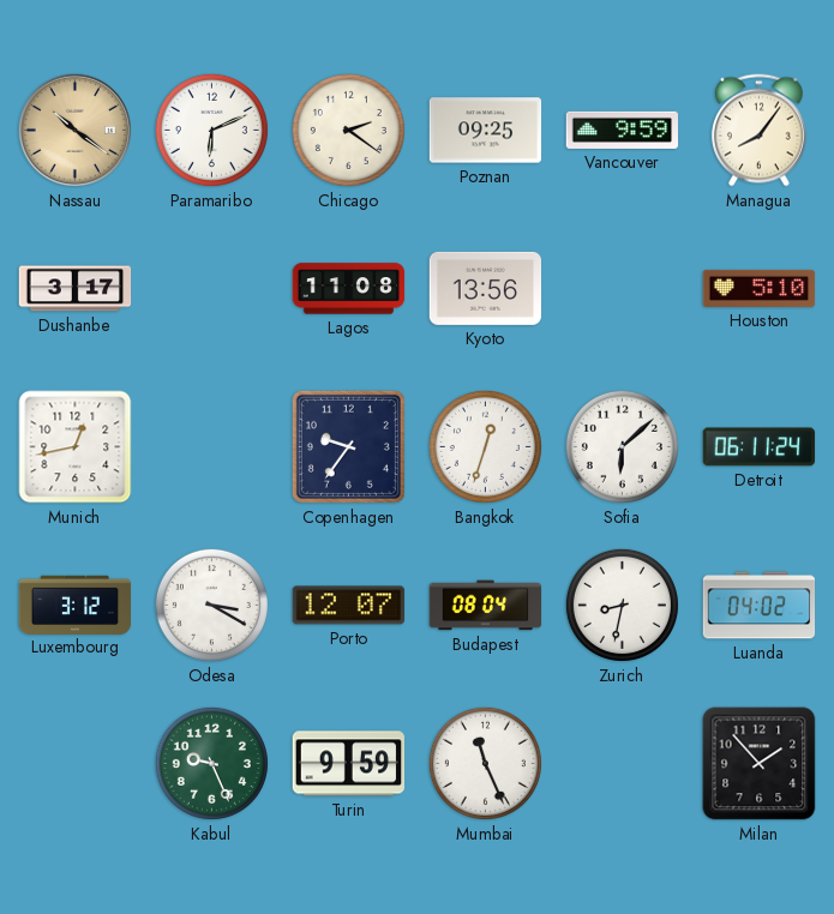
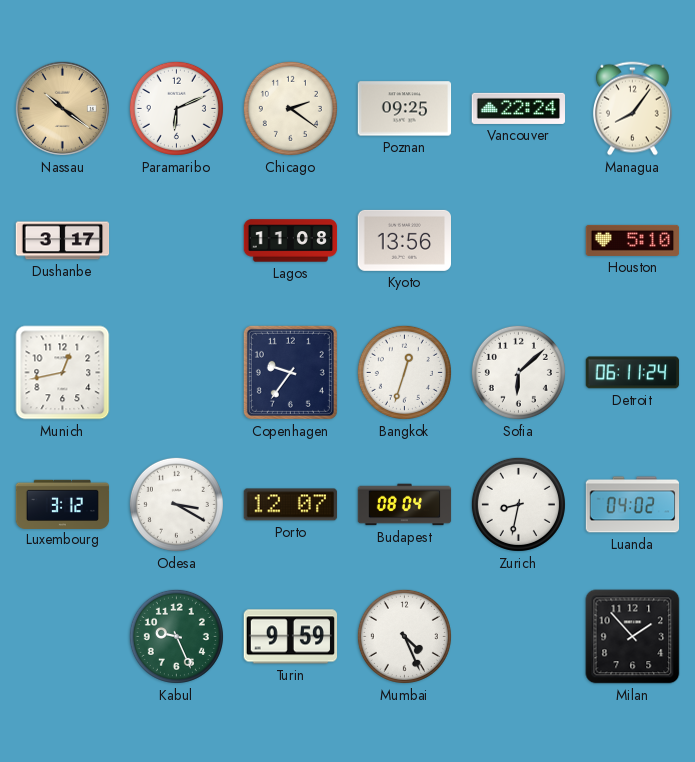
Vancouver: 9:59 -> 22:24
Mumbai: 11:26 -> 4:26
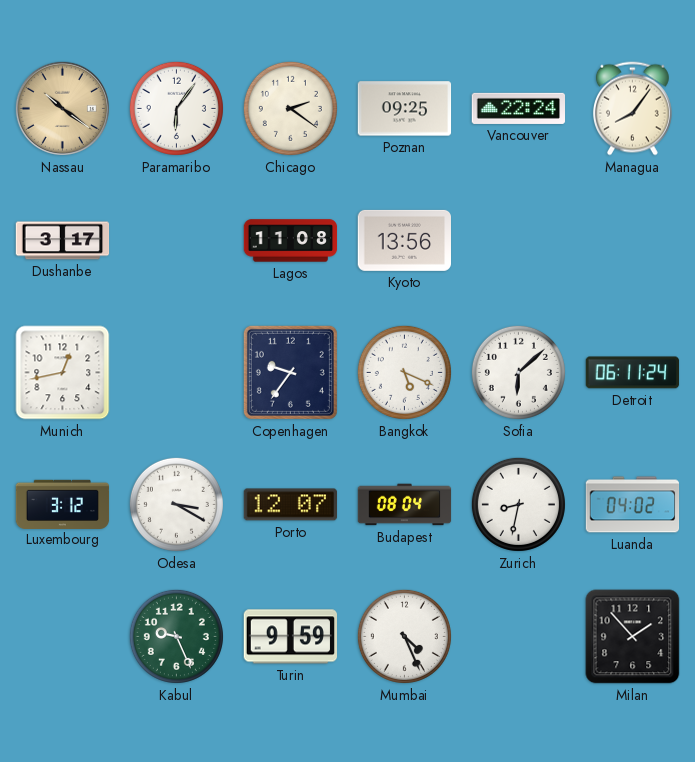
Paramaribo: 6:11 -> 6:06
Houston: 5:10 -> none
Bangkok: 12:33 -> 5:19
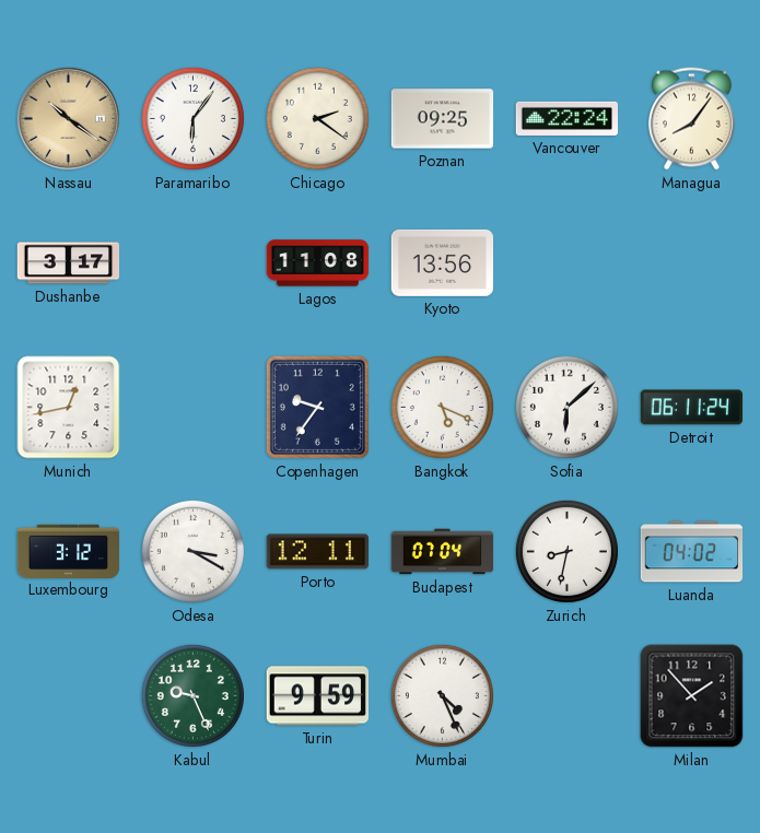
Porto: 12:07 -> 12:11
Budapest: 08:04 -> 07:04
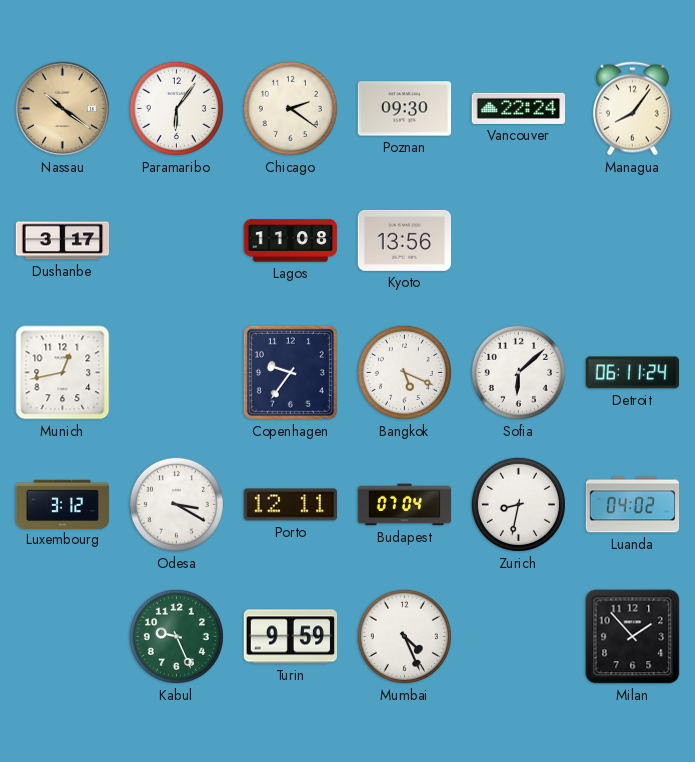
Poznan: 09:25 -> 09:30
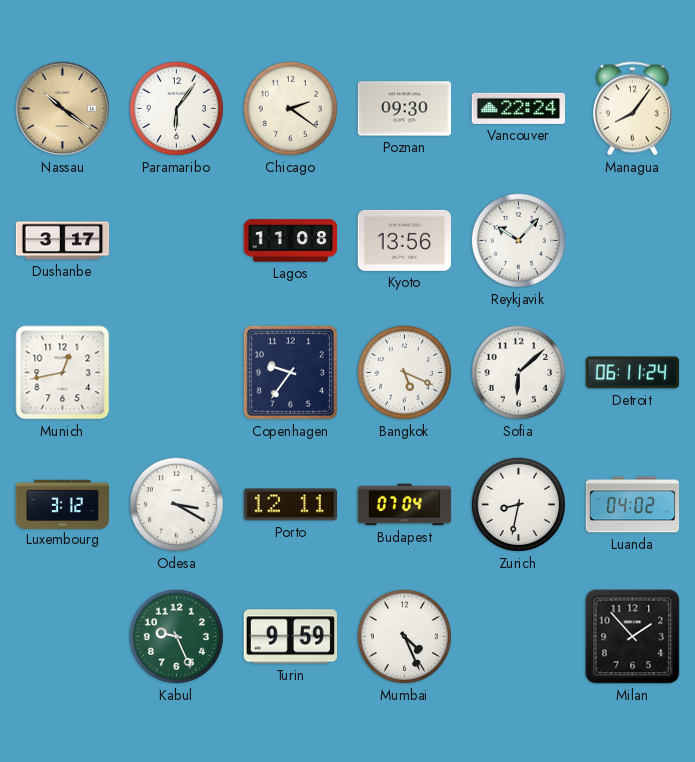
Reykjavik: none -> 10:07
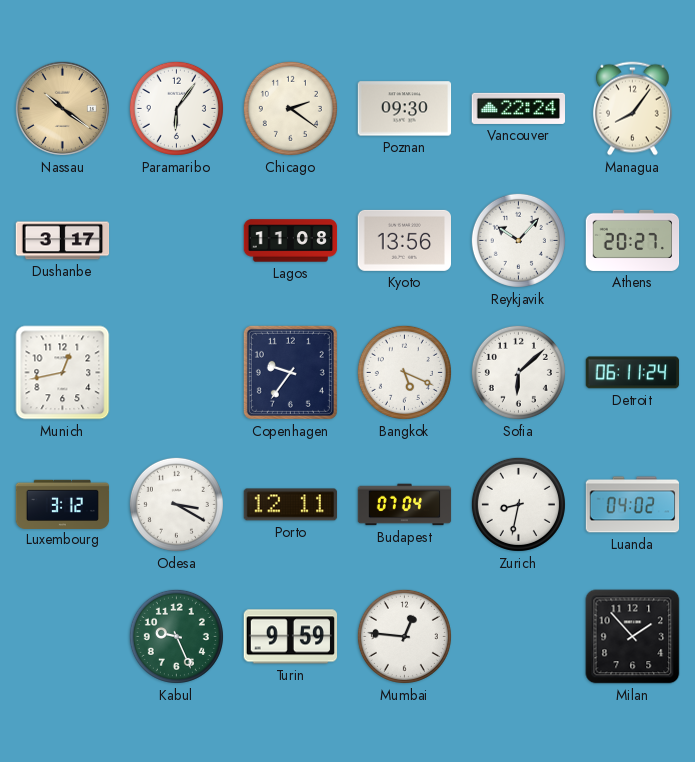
Athens: none -> 20:27
Mumbai: 4:26 -> 12:46
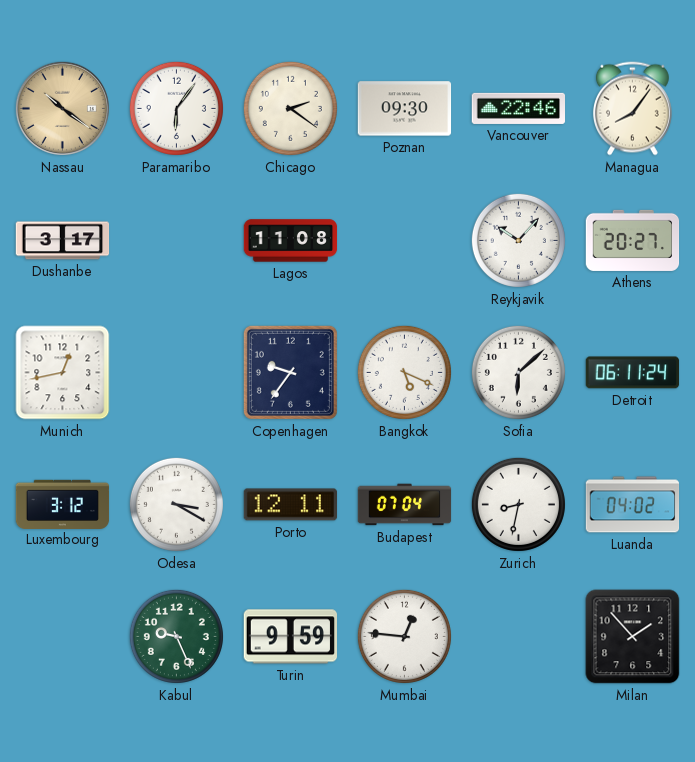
Vancouver: 22:24 -> 22:46
Kyoto: 13:56 -> none
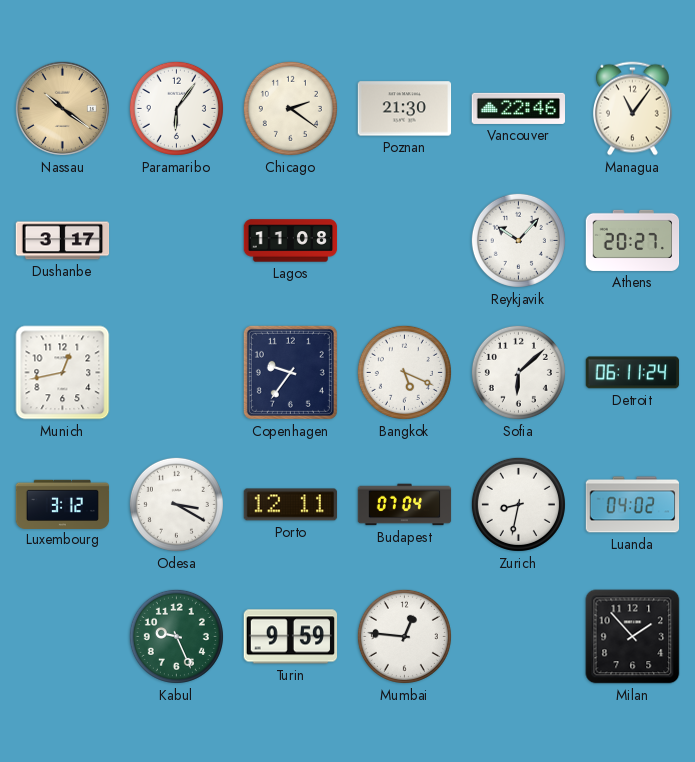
Poznan: 09:30 -> 21:30
Managua: 8:06 -> 11:06
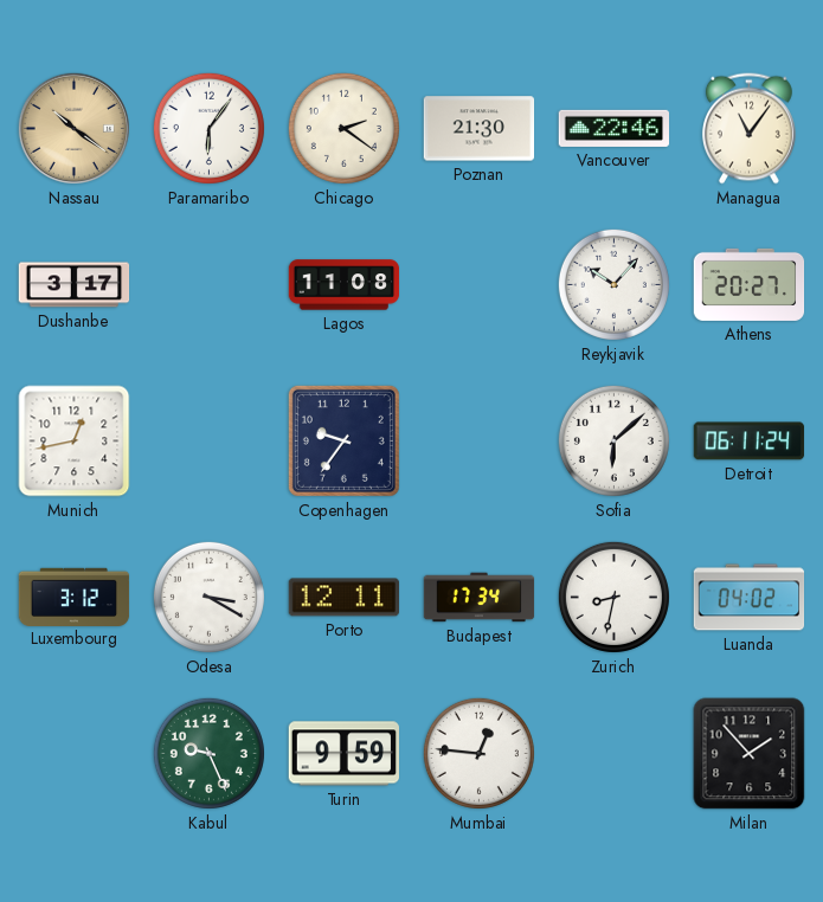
Bangkok: 5:19 -> none
Budapest: 07:04 -> 17:34
